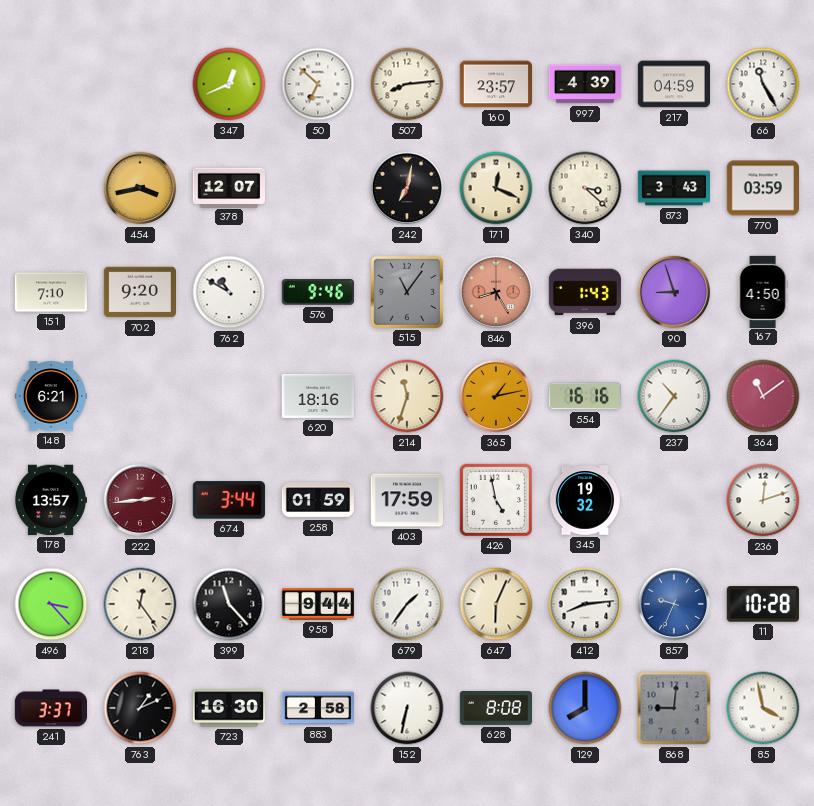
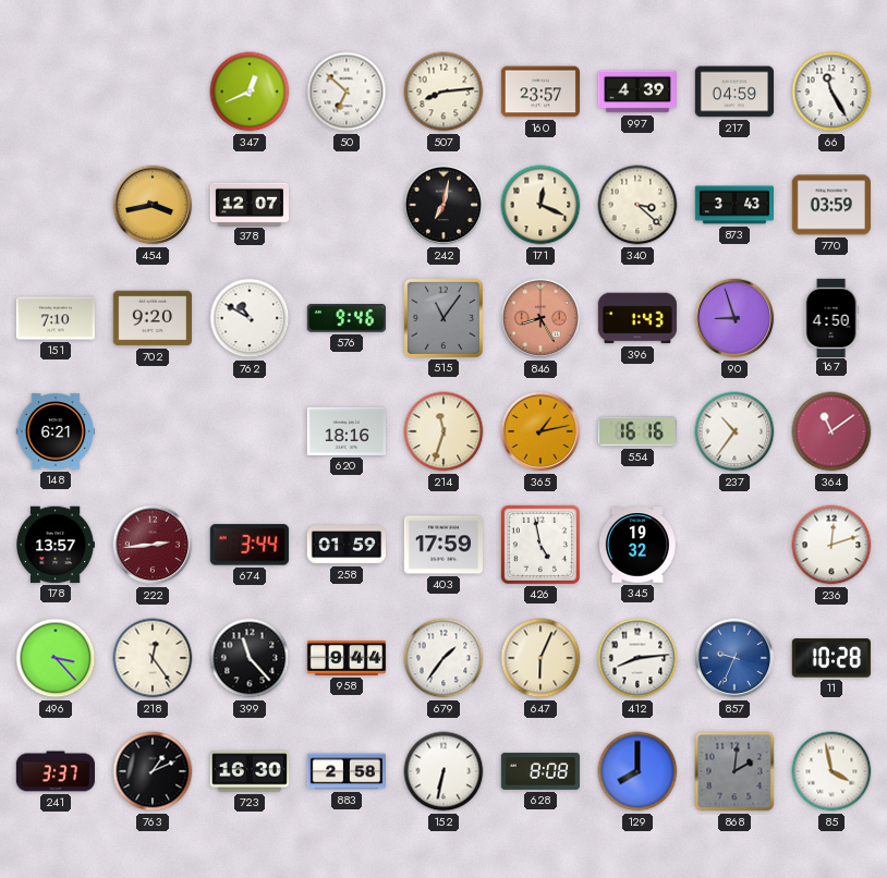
868: 9:01 -> 2:01
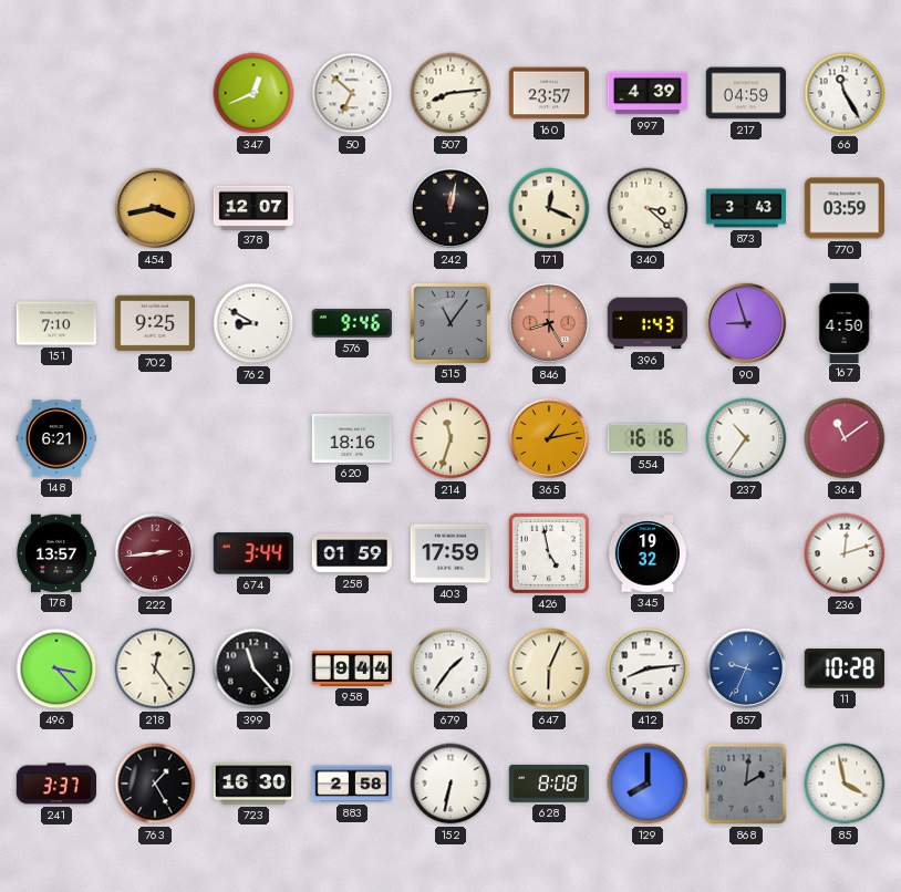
242: 7:02 -> 12:02
702: 9:20 -> 9:25
762: 10:50 -> 8:50
763: 1:11 -> 1:25
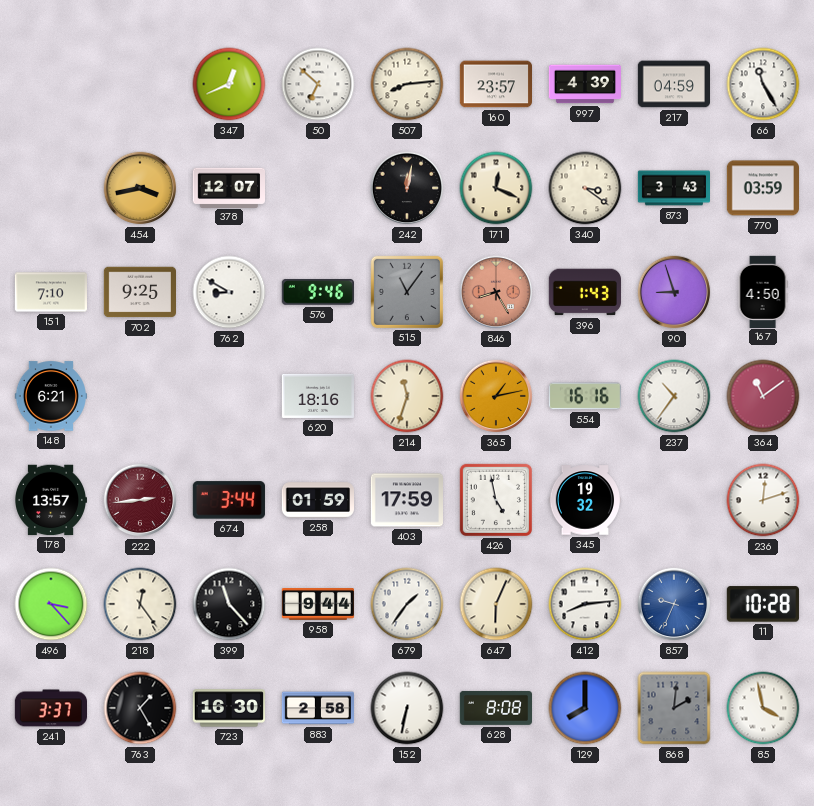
340: 3:22 -> 3:21
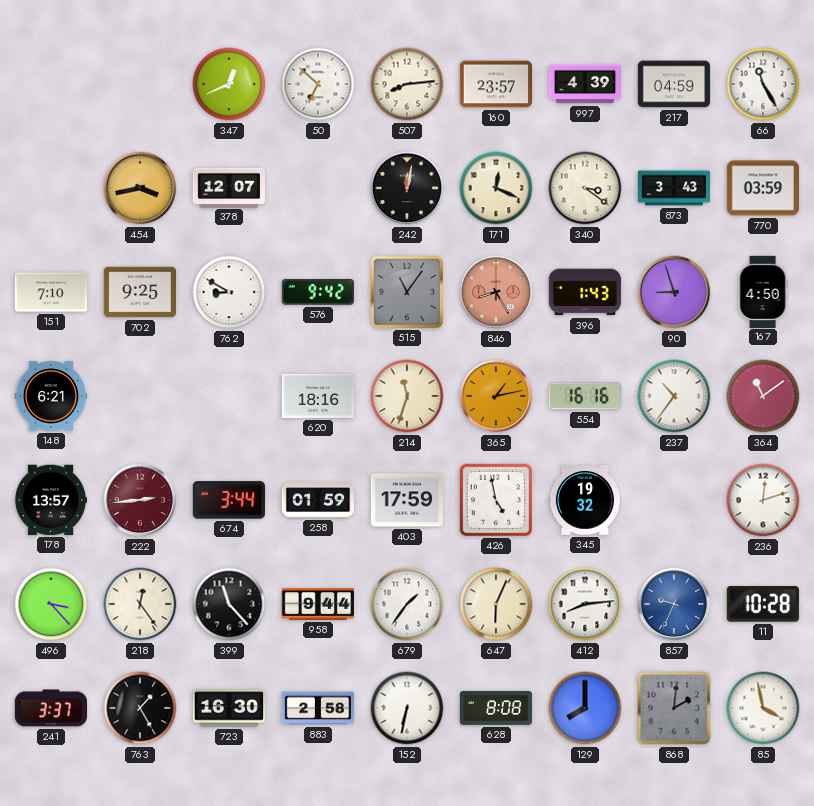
576: 9:46 -> 9:42
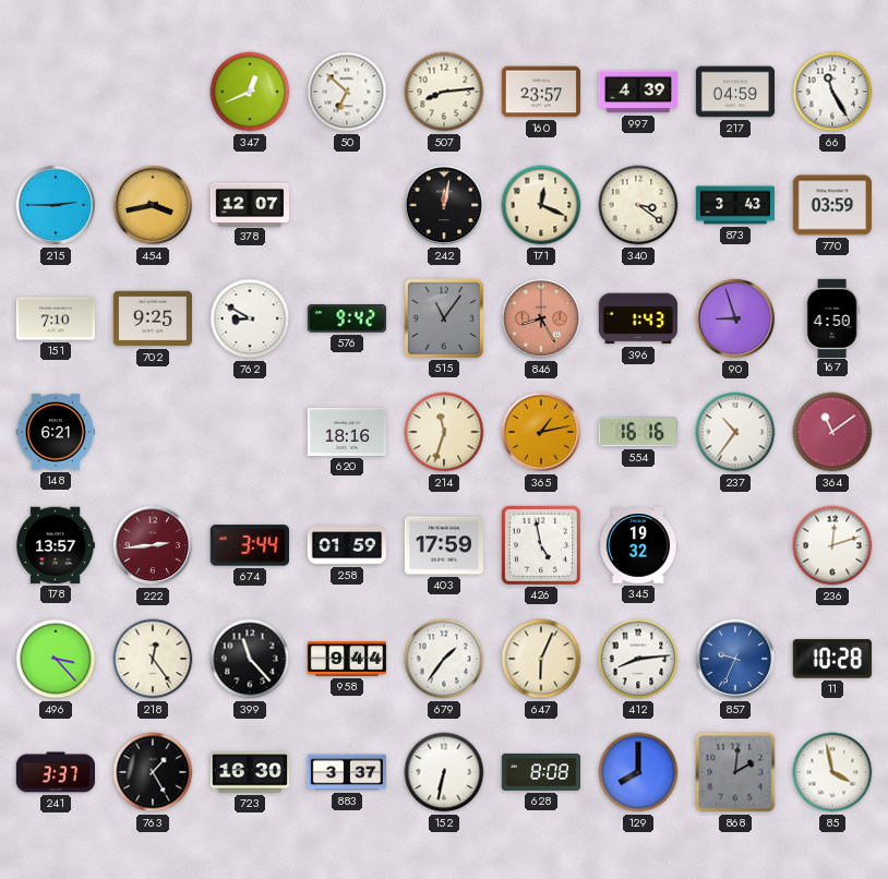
215: none -> 2:45
883: 2:58 -> 3:37
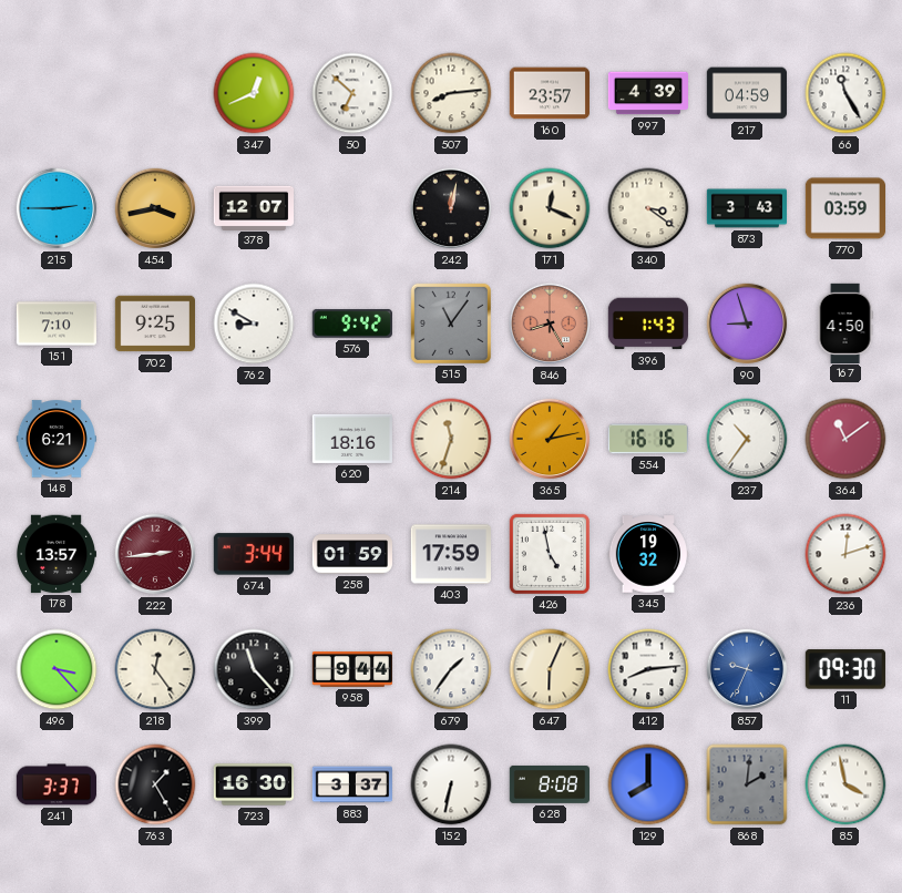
11: 10:28 -> 09:30
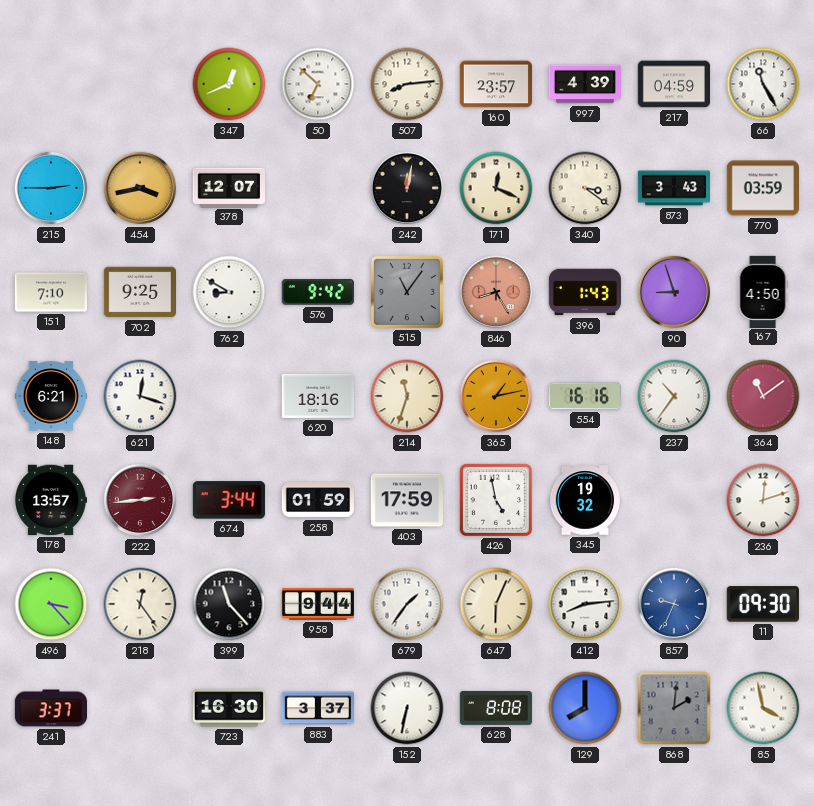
621: none -> 12:18
763: 1:25 -> none
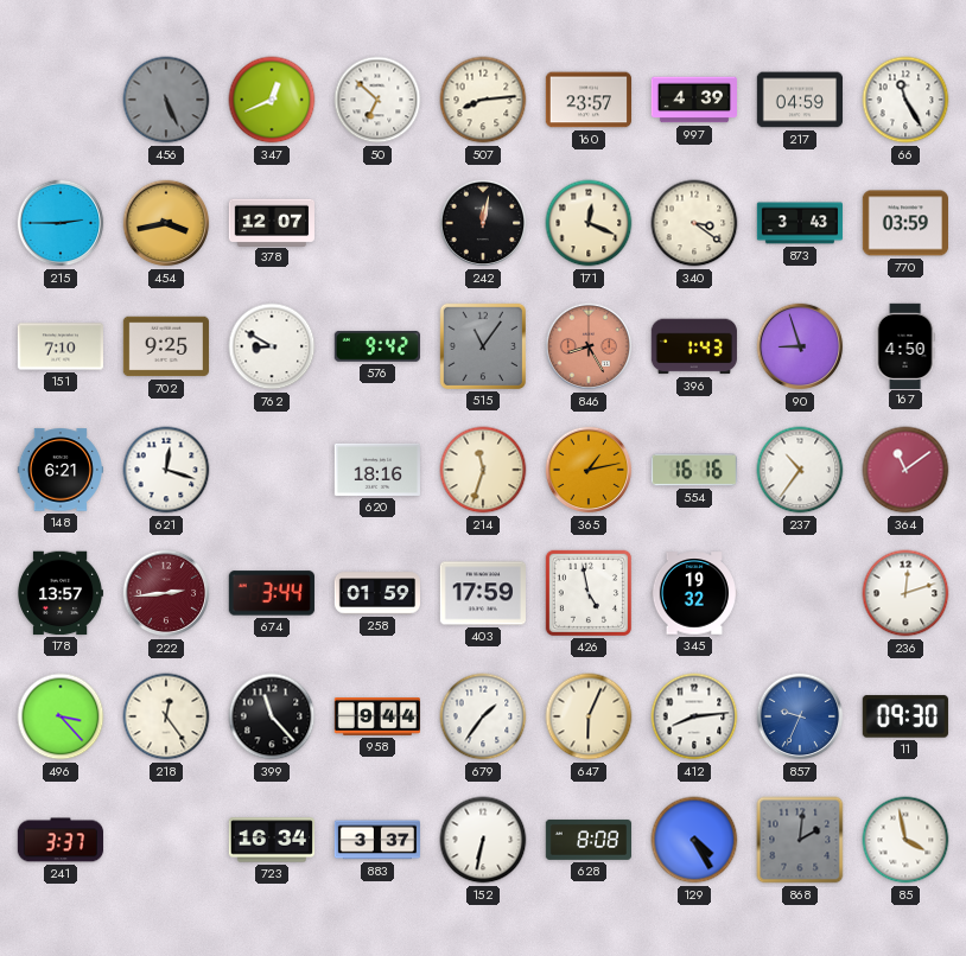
456: none -> 5:26
723: 16:30 -> 16:34
129: 8:00 -> 4:25
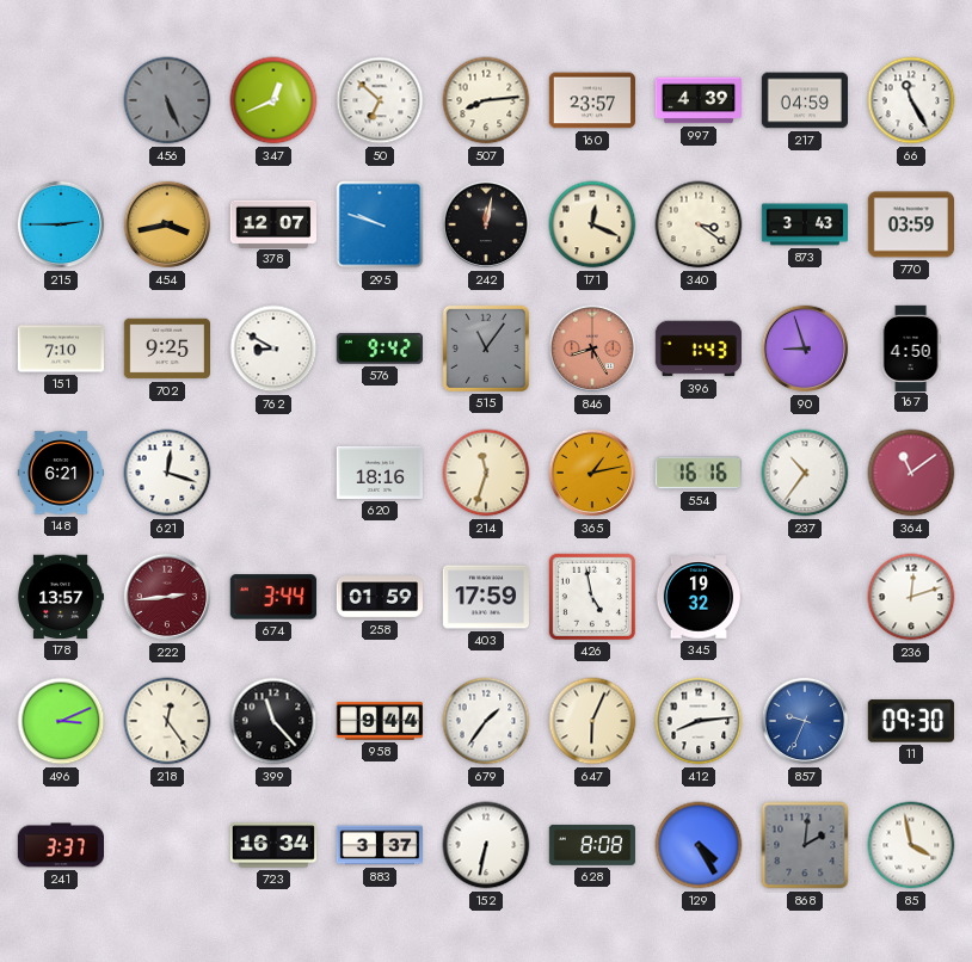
295: none -> 9:48
496: 3:23 -> 3:11
